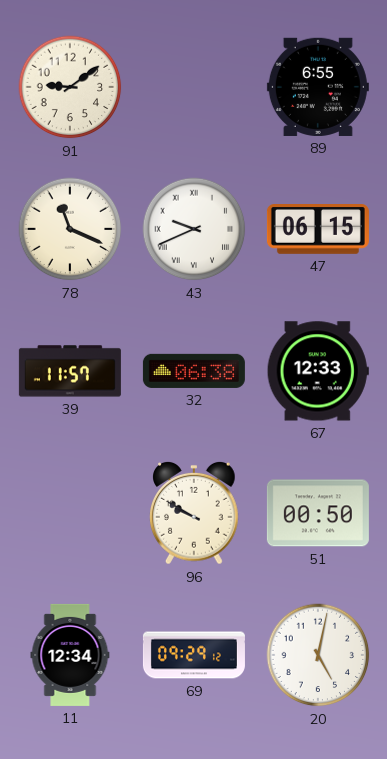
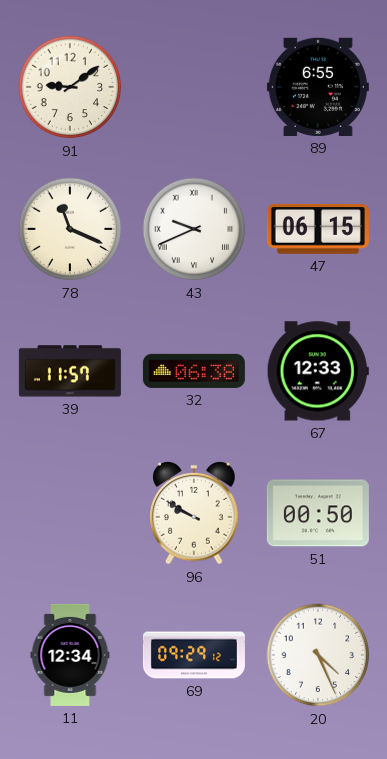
20: 5:02 -> 4:26
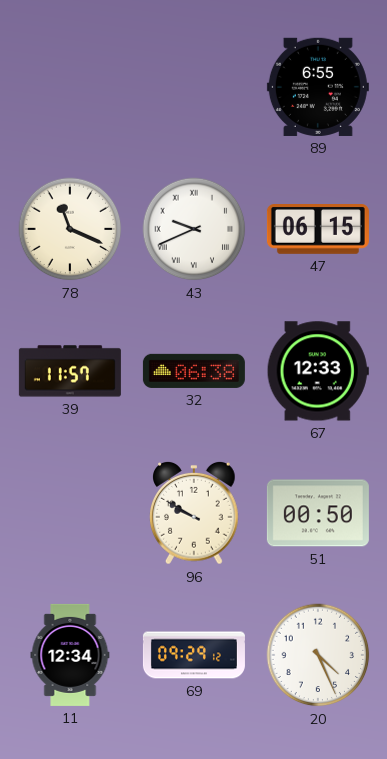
91: 9:09 -> none
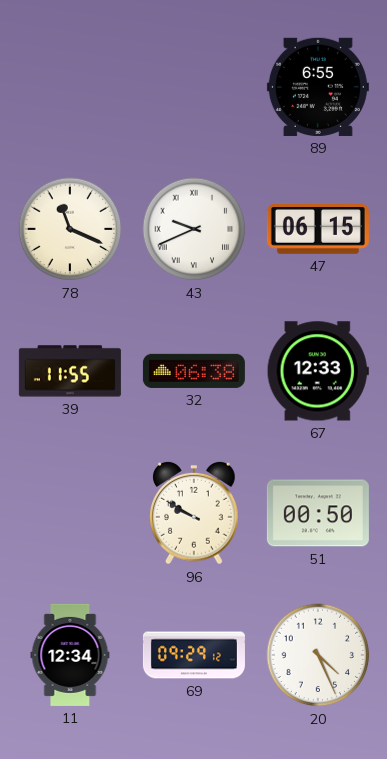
39: 11:57 -> 11:55
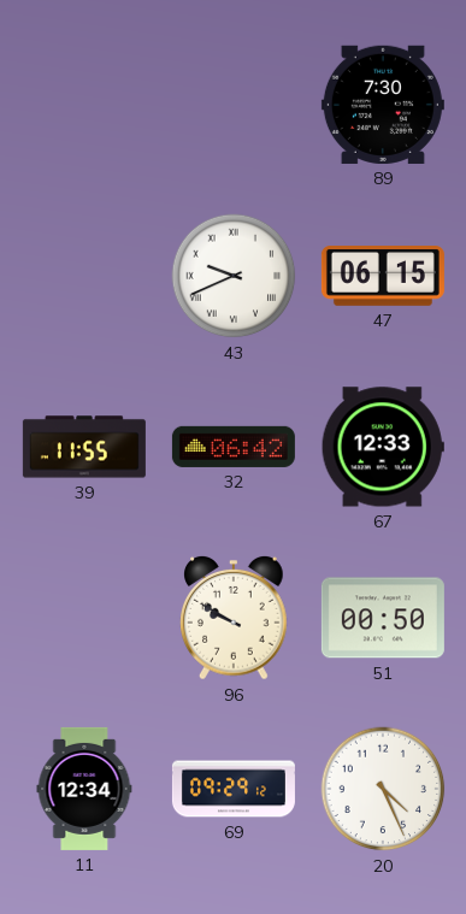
89: 6:55 -> 7:30
78: 11:19 -> none
32: 06:38 -> 06:42
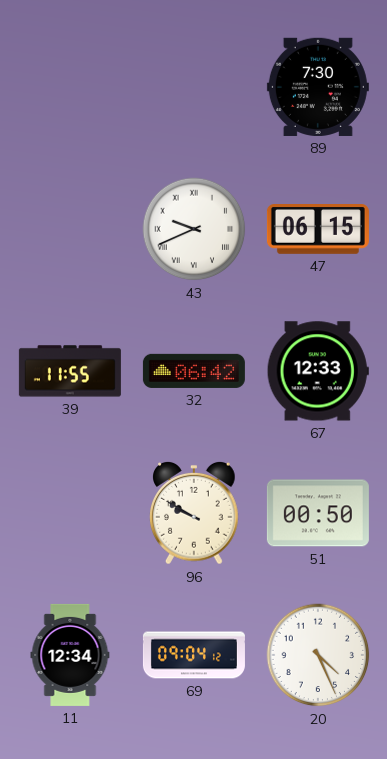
69: 09:29 -> 09:04
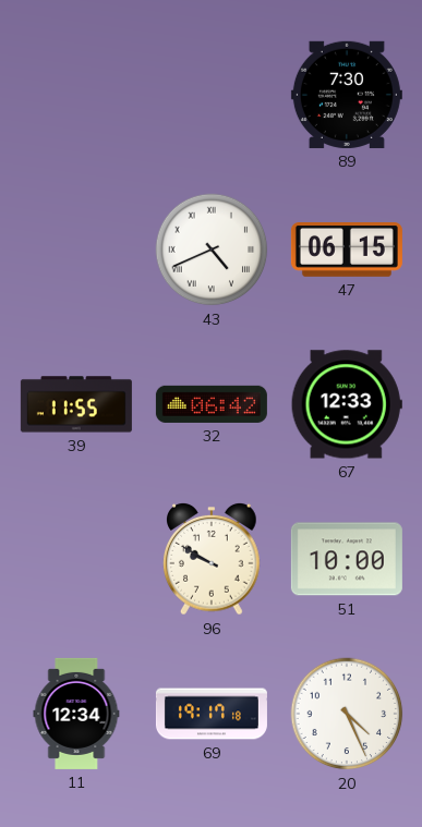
43: 9:41 -> 4:41
51: 00:50 -> 10:00
69: 09:04 -> 19:17
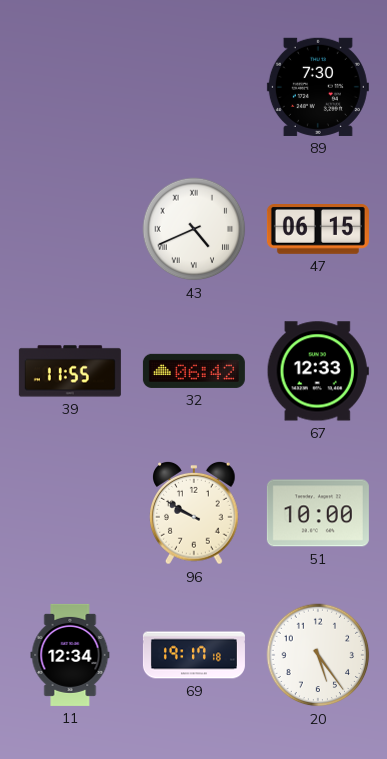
20: 4:26 -> 5:24
